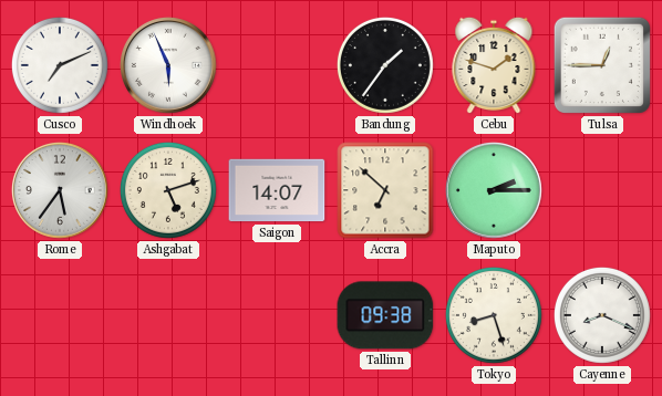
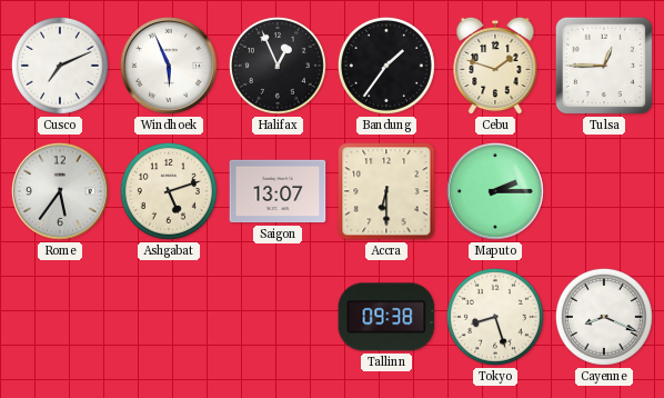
Halifax: none -> 12:56
Saigon: 14:07 -> 13:07
Accra: 6:52 -> 6:30
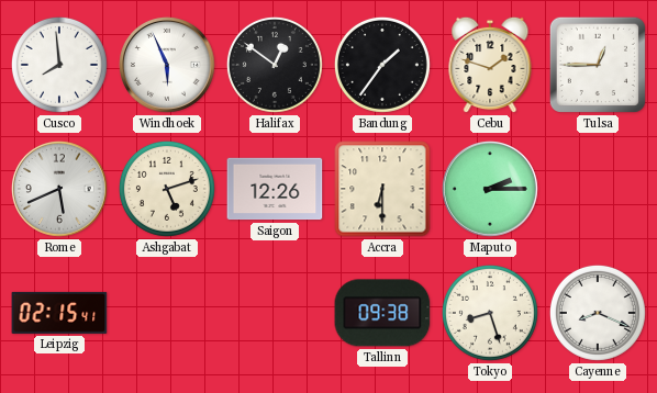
Cusco: 7:11 -> 7:59
Halifax: 12:56 -> 12:51
Rome: 5:36 -> 5:41
Saigon: 13:07 -> 12:26
Leipzig: none -> 02:15
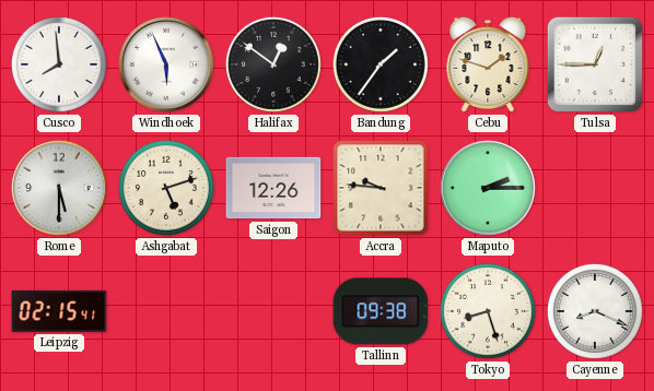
Rome: 5:41 -> 5:30
Accra: 6:30 -> 9:46
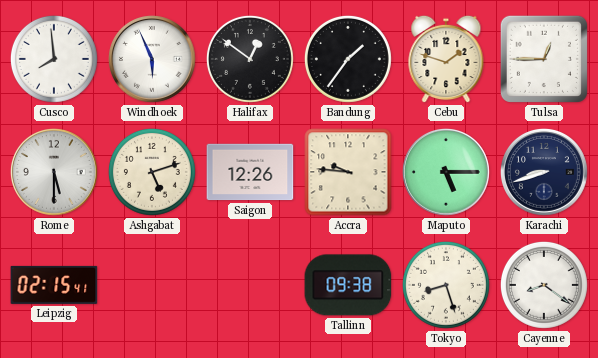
Maputo: 2:15 -> 5:15
Karachi: none -> 8:42
Cayenne: 8:19 -> 8:21
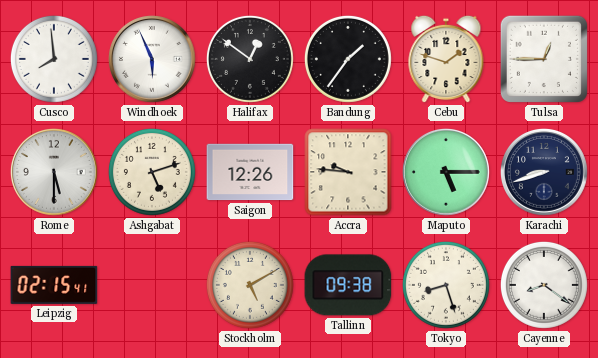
Stockholm: none -> 5:10
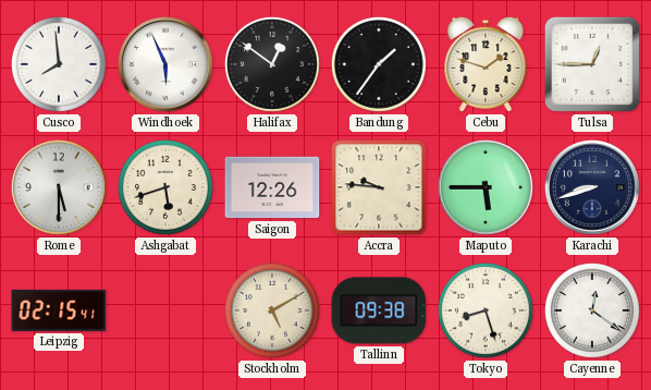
Ashgabat: 5:12 -> 5:42
Maputo: 5:15 -> 5:45
Cayenne: 8:21 -> 12:21
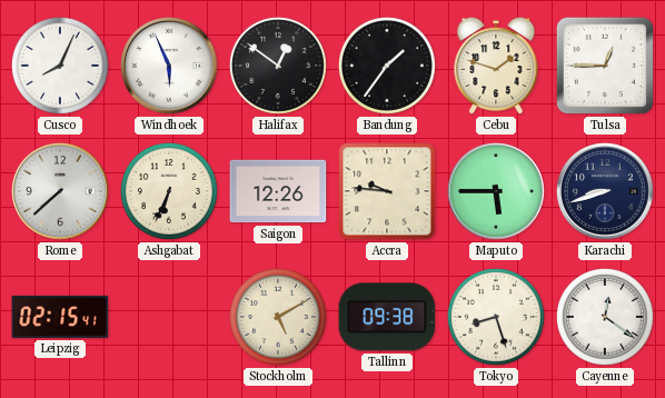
Cusco: 7:59 -> 8:04
Rome: 5:30 -> 7:38
Ashgabat: 5:42 -> 6:34
